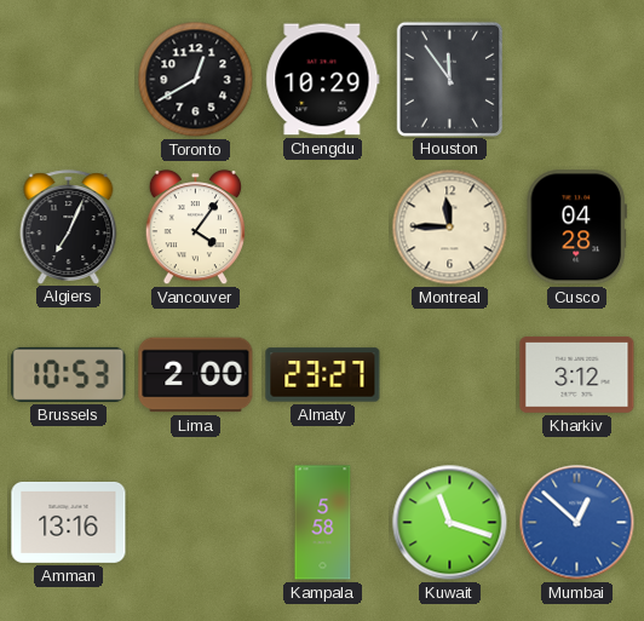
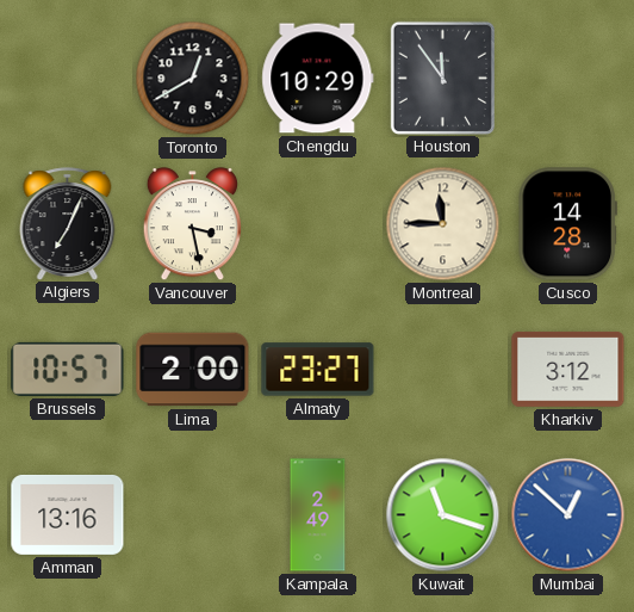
Vancouver: 4:06 -> 3:28
Cusco: 04:28 -> 14:28
Brussels: 10:53 -> 10:57
Kampala: 5:58 -> 2:49
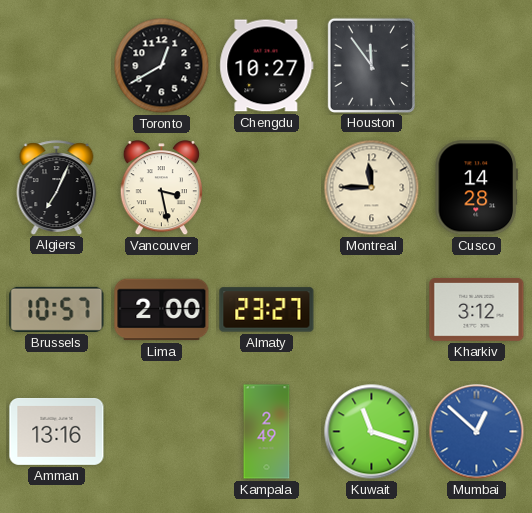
Chengdu: 10:29 -> 10:27
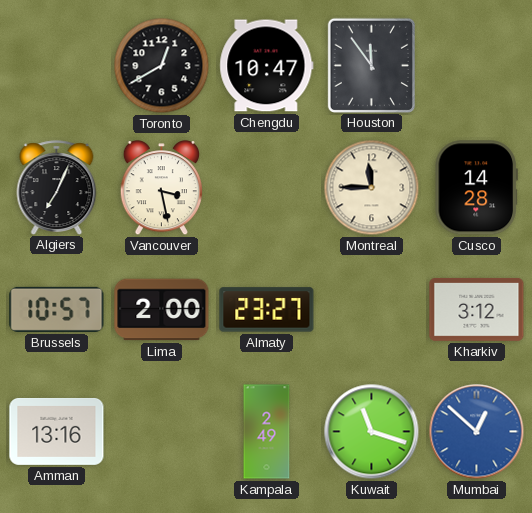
Chengdu: 10:27 -> 10:47
